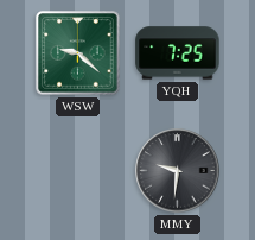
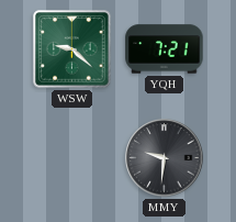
YQH: 7:25 -> 7:21
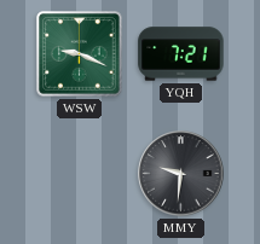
WSW: 9:22 -> 9:19
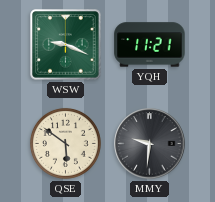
YQH: 7:21 -> 11:21
QSE: none -> 5:51
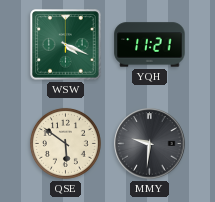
WSW: 9:19 -> 4:19
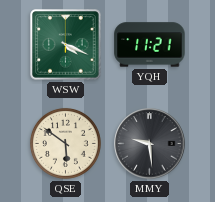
MMY: 9:31 -> 9:29
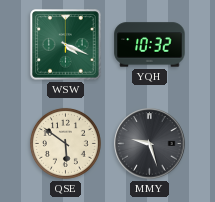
YQH: 11:21 -> 10:32
MMY: 9:29 -> 9:27
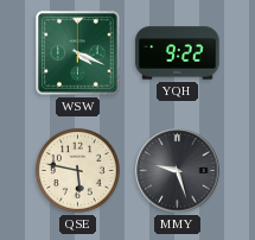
YQH: 10:32 -> 9:22
QSE: 5:51 -> 5:47
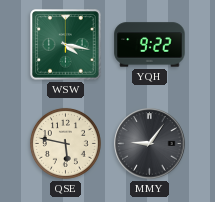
WSW: 4:19 -> 4:17
MMY: 9:27 -> 9:06
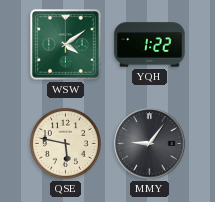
WSW: 4:17 -> 4:09
YQH: 9:22 -> 1:22
